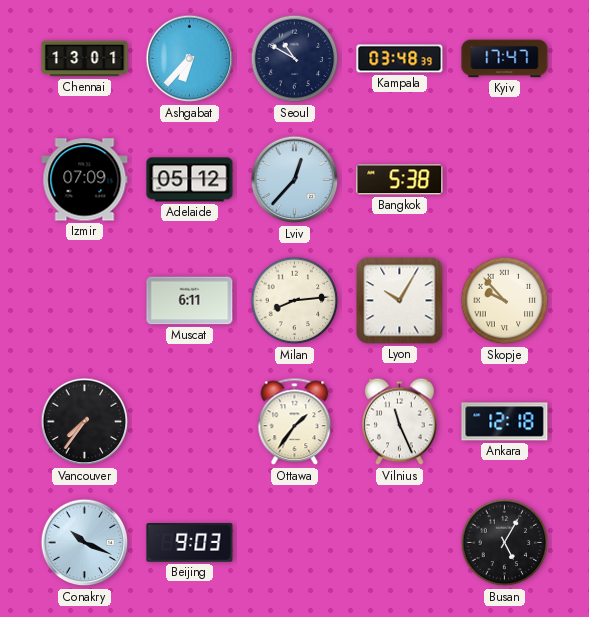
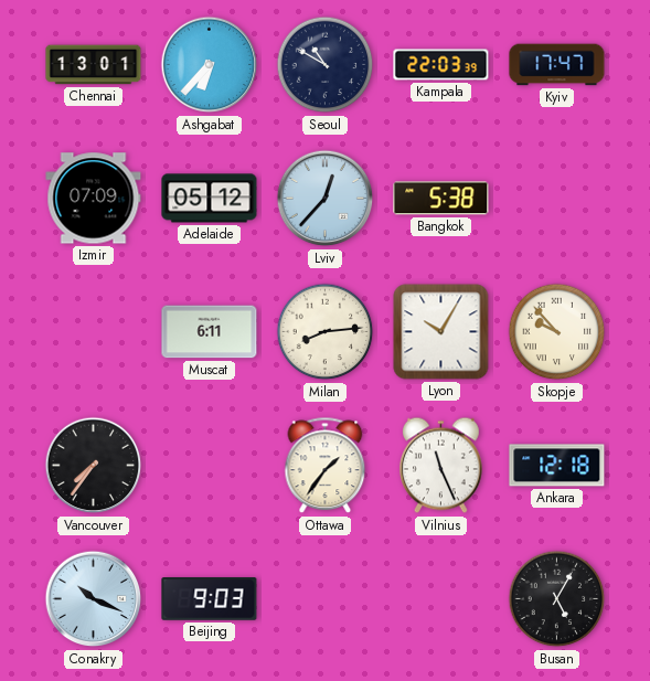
Kampala: 03:48 -> 22:03
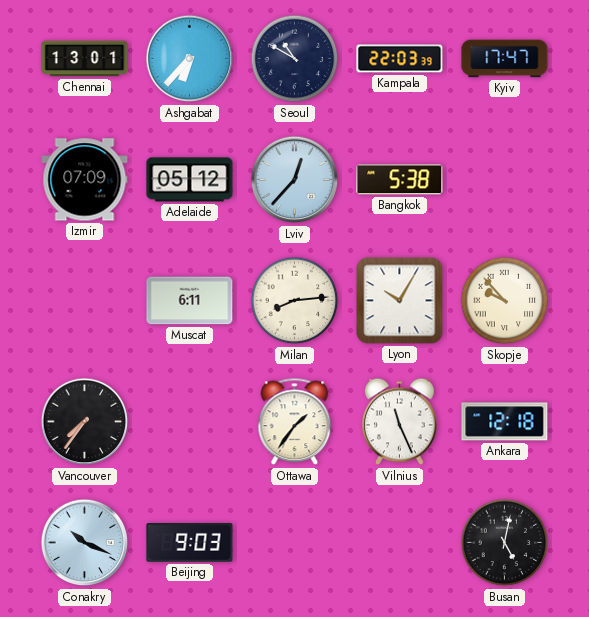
Busan: 5:05 -> 5:02
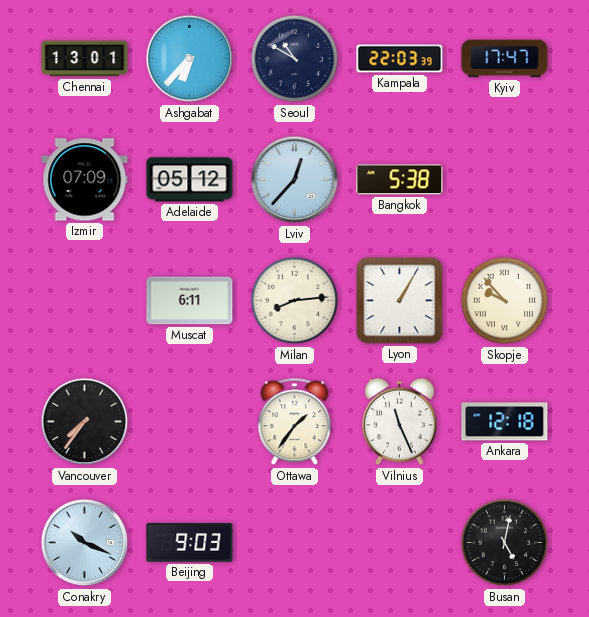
Lyon: 10:05 -> 1:05
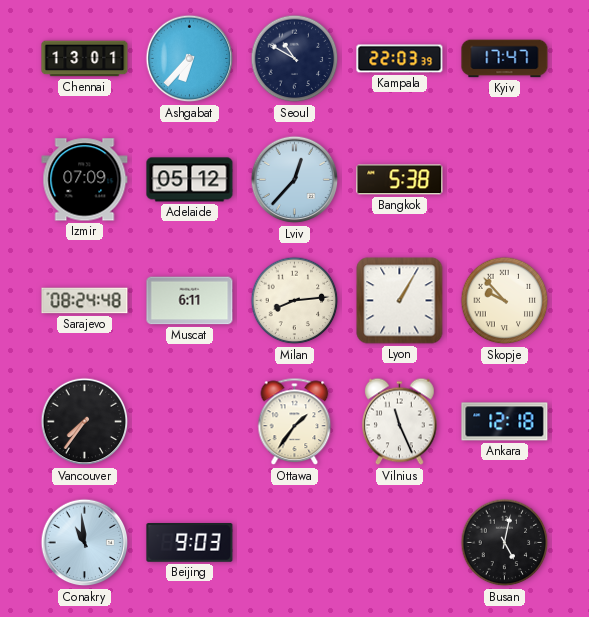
Sarajevo: none -> 08:24
Conakry: 10:19 -> 10:59
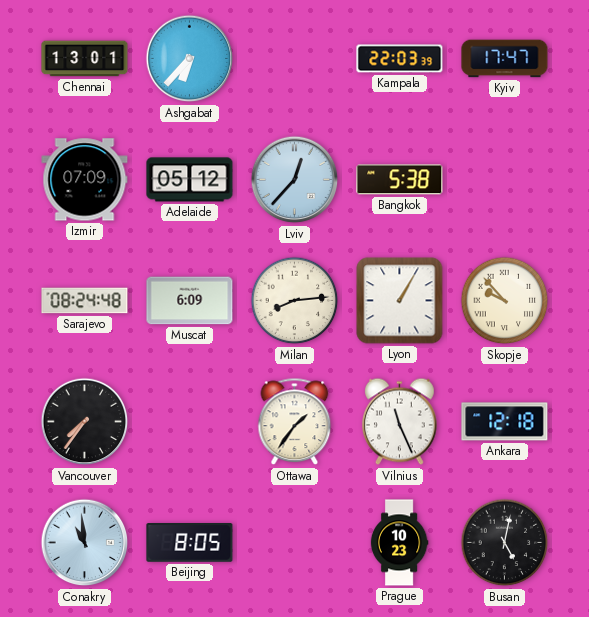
Seoul: 10:50 -> none
Muscat: 6:11 -> 6:09
Beijing: 9:03 -> 8:05
Prague: none -> 10:23
